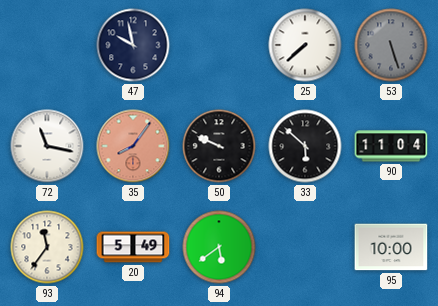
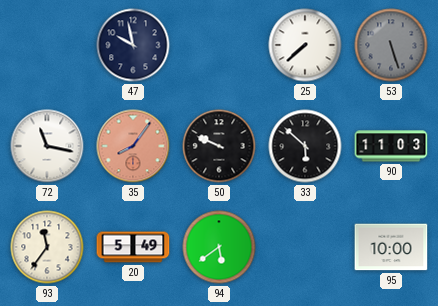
90: 11:04 -> 11:03
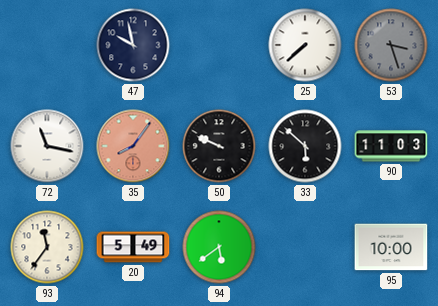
53: 5:27 -> 3:27
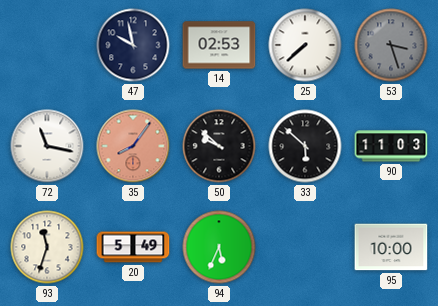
14: none -> 02:53
50: 9:49 -> 9:52
93: 11:36 -> 11:33
94: 5:39 -> 5:34
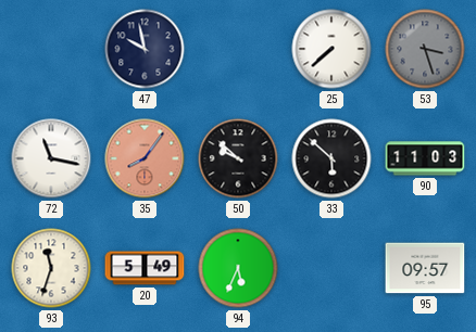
14: 02:53 -> none
95: 10:00 -> 09:57
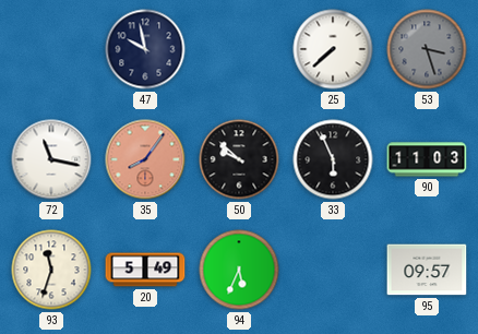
33: 5:52 -> 5:56
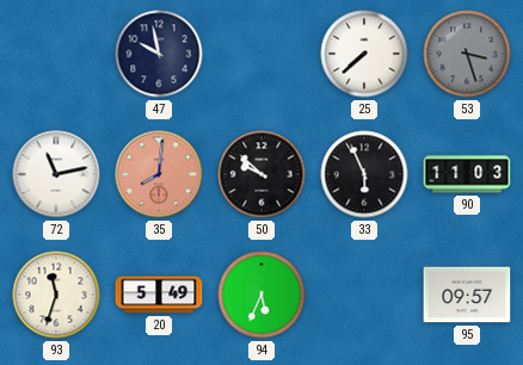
72: 11:17 -> 11:13
35: 8:06 -> 8:01
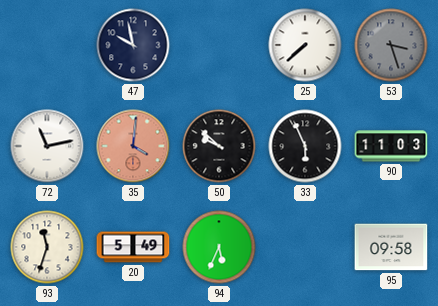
35: 8:01 -> 4:01
95: 09:57 -> 09:58
